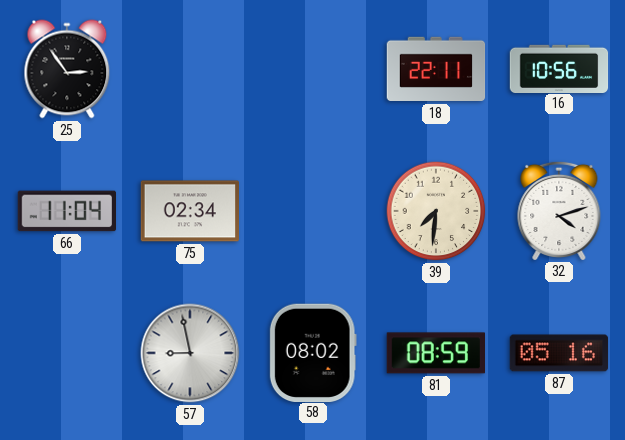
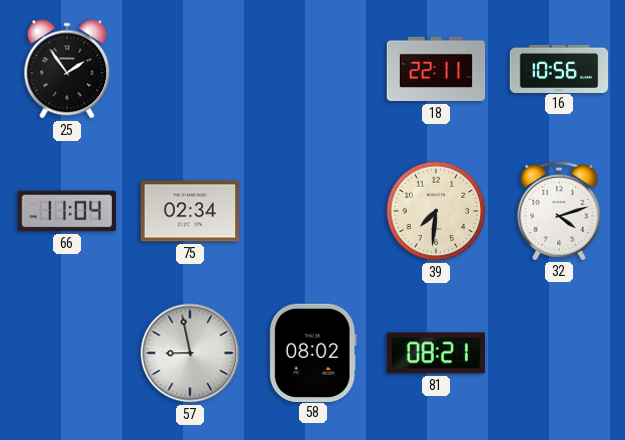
25: 2:54 -> 1:54
81: 08:59 -> 08:21
87: 05:16 -> none
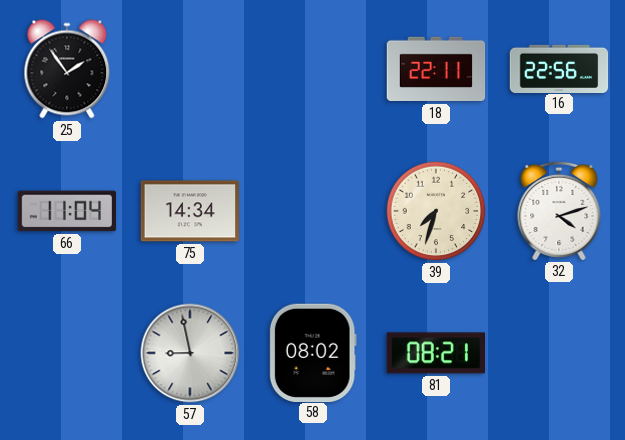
16: 10:56 -> 22:56
75: 02:34 -> 14:34
39: 7:31 -> 7:33
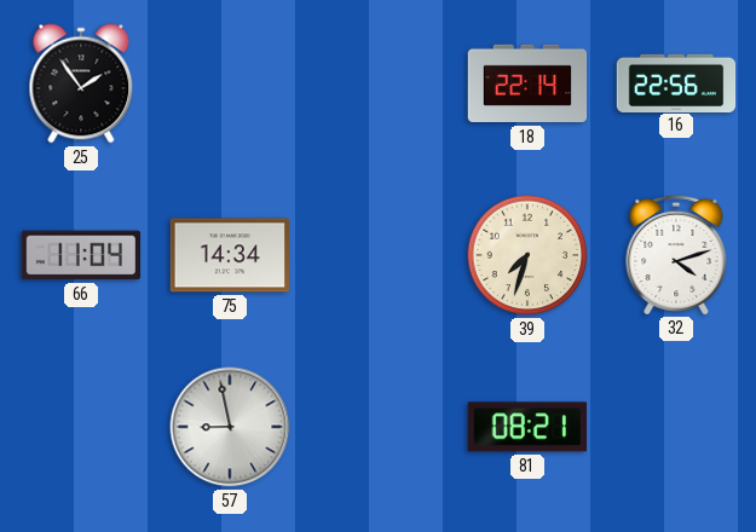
18: 22:11 -> 22:14
58: 08:02 -> none
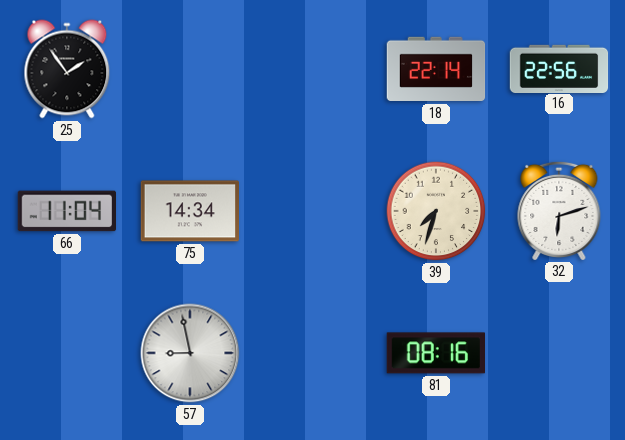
32: 4:12 -> 6:12
81: 08:21 -> 08:16
